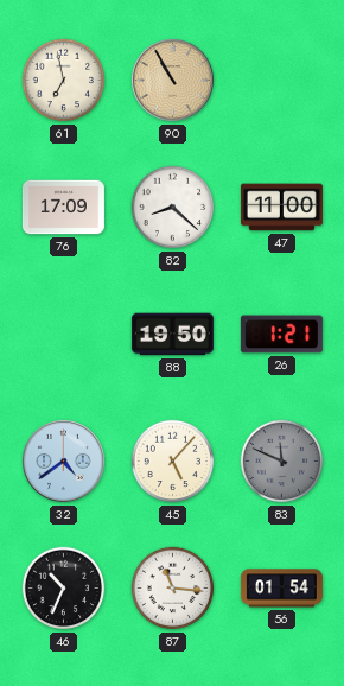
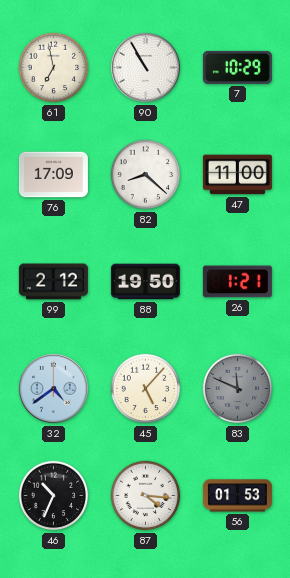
90 dial: champagne -> white
7: none -> 10:29
99: none -> 2:12
87: 11:16 -> 4:16
56: 01:54 -> 01:53
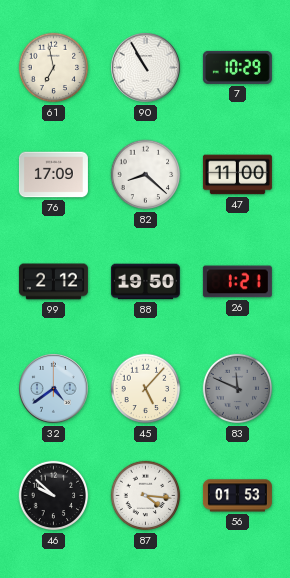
46: 10:34 -> 9:52
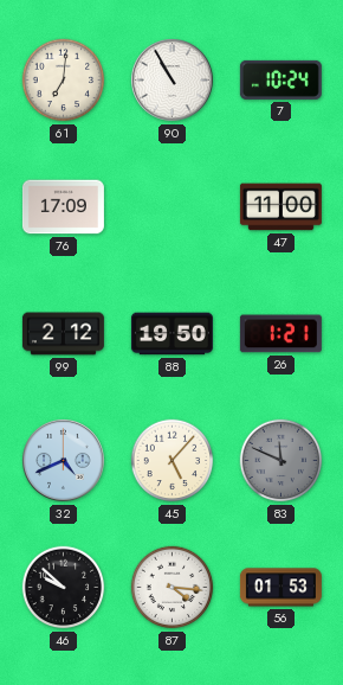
61: 6:58 -> 7:01
7: 10:29 -> 10:24
82: 8:22 -> none
32: 4:39 -> 4:41
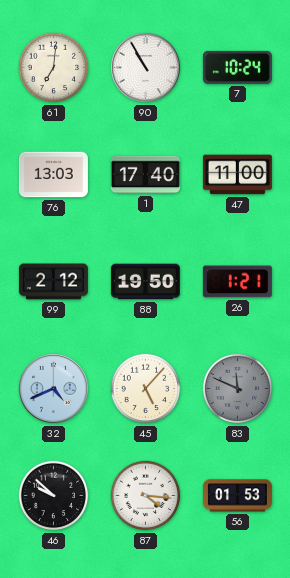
76: 17:09 -> 13:03
1: none -> 17:40
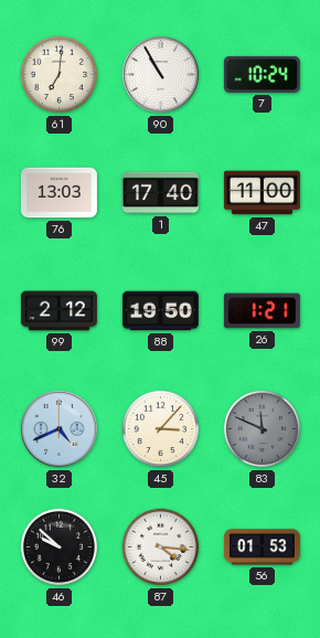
45: 5:07 -> 3:07
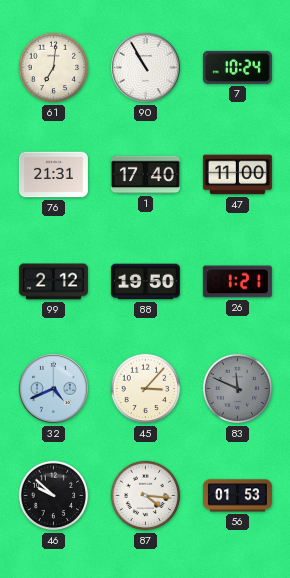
76: 13:03 -> 21:31
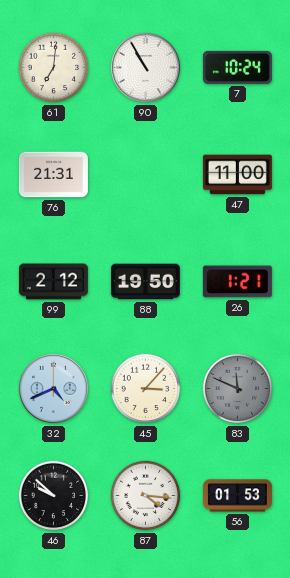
1: 17:40 -> none
